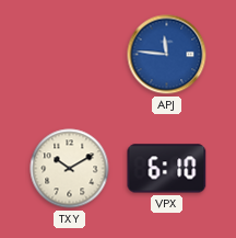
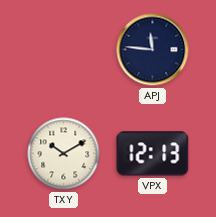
APJ dial: blue -> navy
VPX: 6:10 -> 12:13
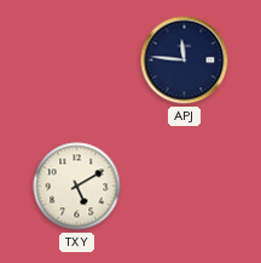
TXY: 10:10 -> 5:10
VPX: 12:13 -> none
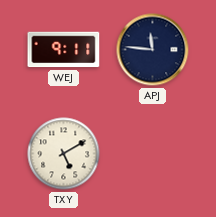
WEJ: none -> 9:11
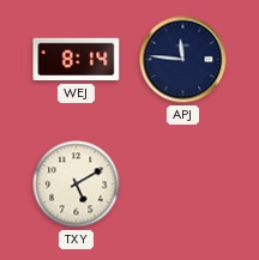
WEJ: 9:11 -> 8:14
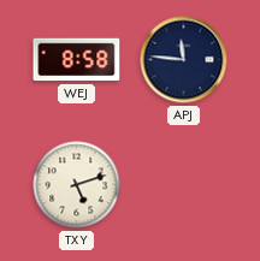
WEJ: 8:14 -> 8:58
TXY: 5:10 -> 5:12
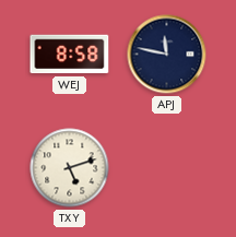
APJ: 11:46 -> 11:47
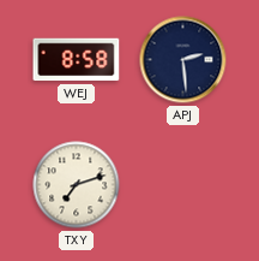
APJ: 11:47 -> 2:29
TXY: 5:12 -> 7:12
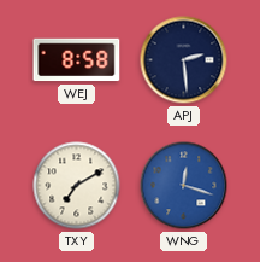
TXY: 7:12 -> 7:10
WNG: none -> 12:18
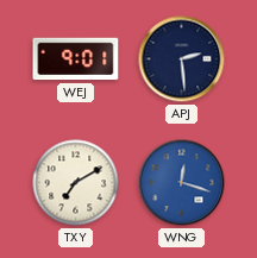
WEJ: 8:58 -> 9:01
